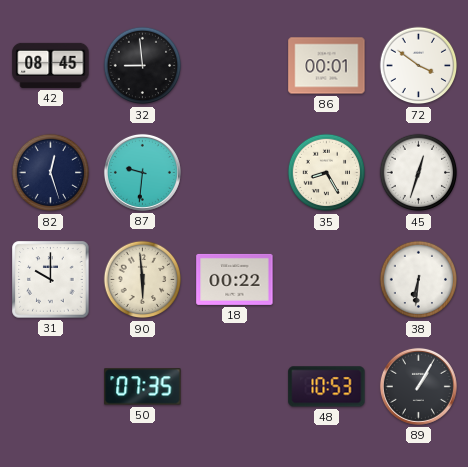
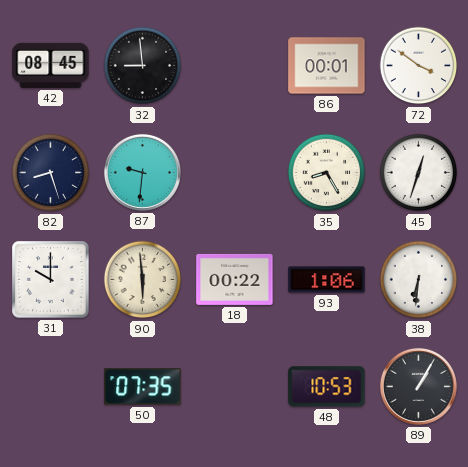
82: 12:27 -> 8:27
93: none -> 1:06
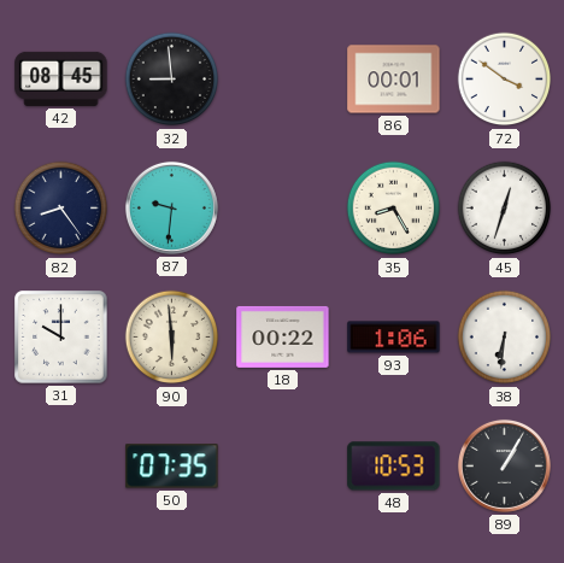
82: 8:27 -> 8:24
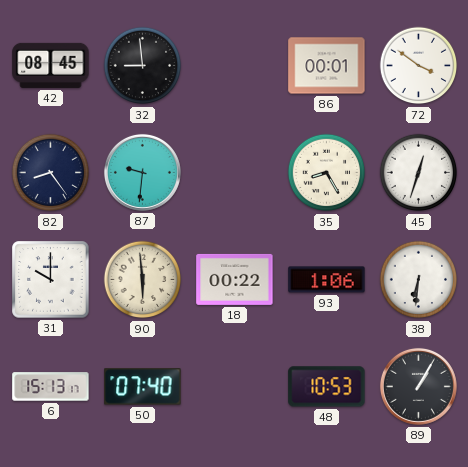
6: none -> 15:13
50: 07:35 -> 07:40
